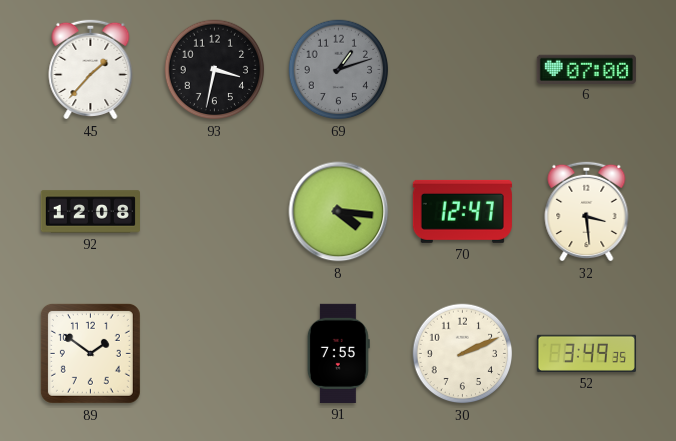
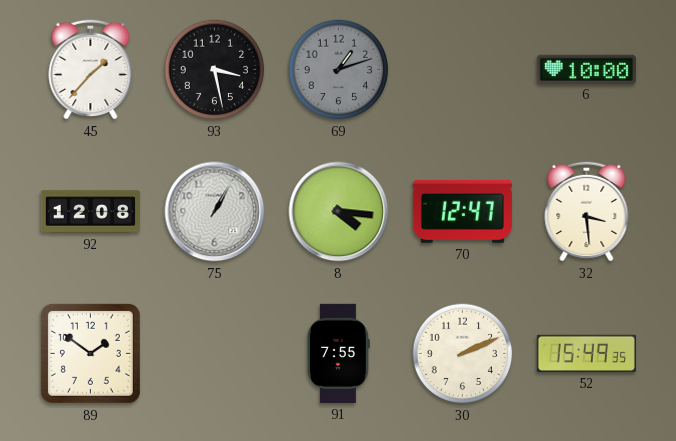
93: 3:32 -> 3:28
6: 07:00 -> 10:00
75: none -> 1:05
52: 3:49 -> 15:49
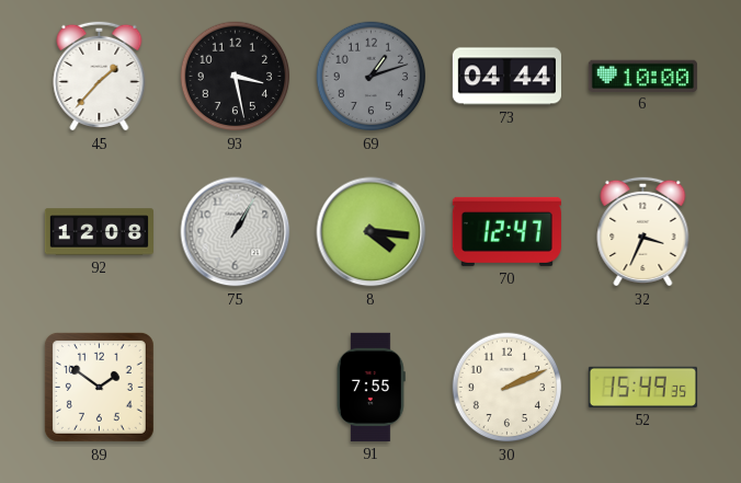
73: none -> 04:44
32: 3:29 -> 3:34
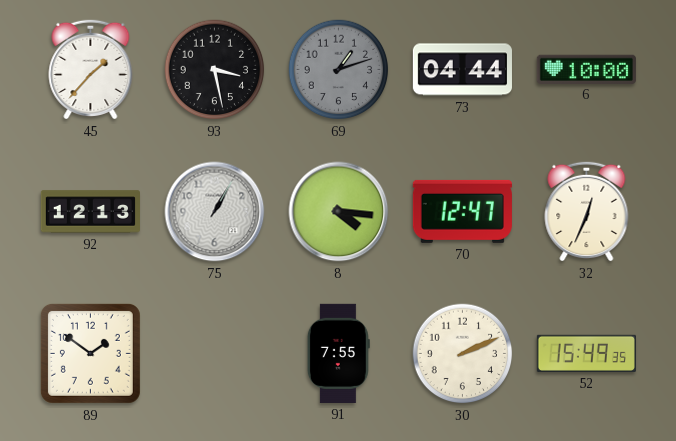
92: 12:08 -> 12:13
32: 3:34 -> 12:34
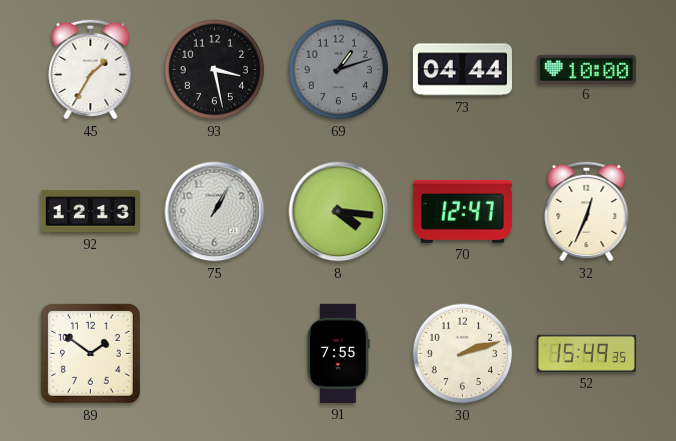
45: 1:37 -> 1:35
30: 2:11 -> 2:12
